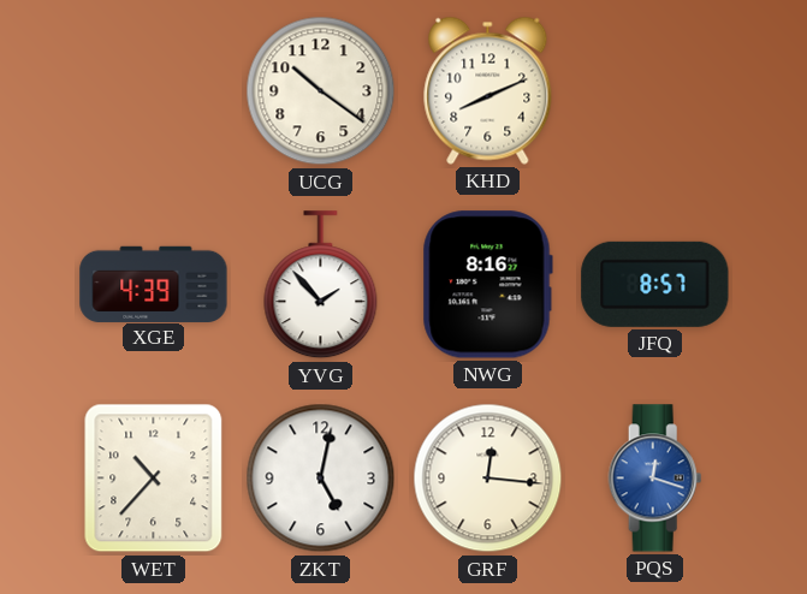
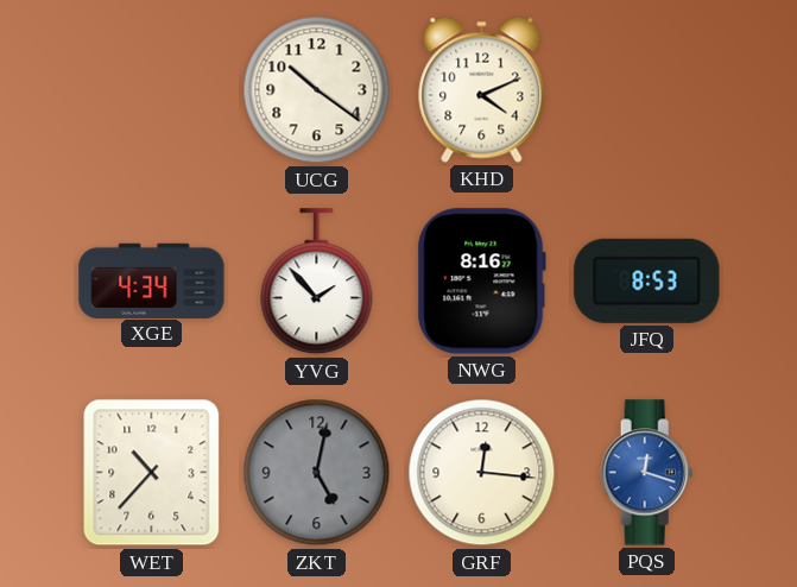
KHD: 8:11 -> 4:11
XGE: 4:39 -> 4:34
JFQ: 8:57 -> 8:53
ZKT dial: white -> grey
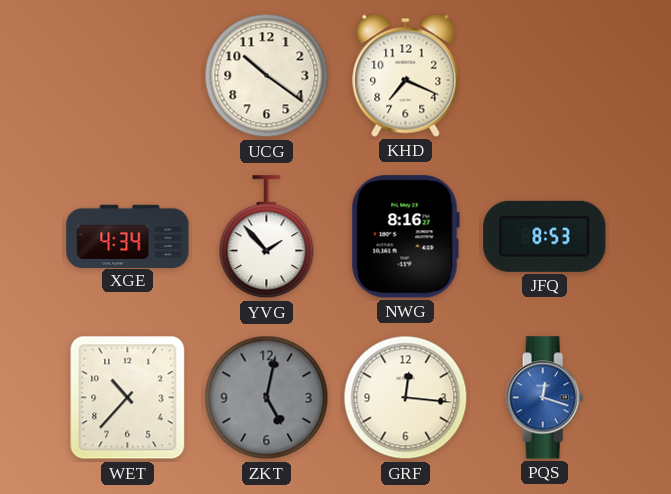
KHD: 4:11 -> 7:19
